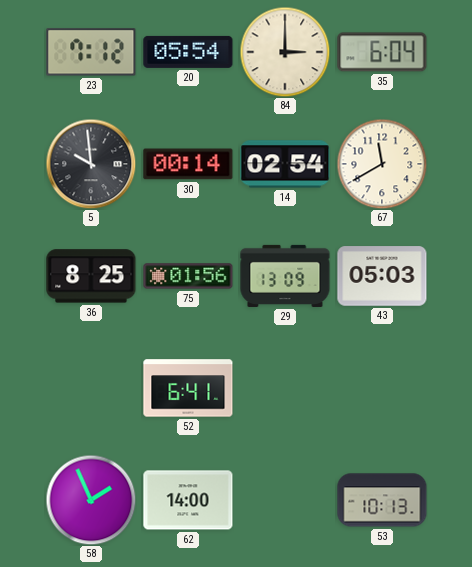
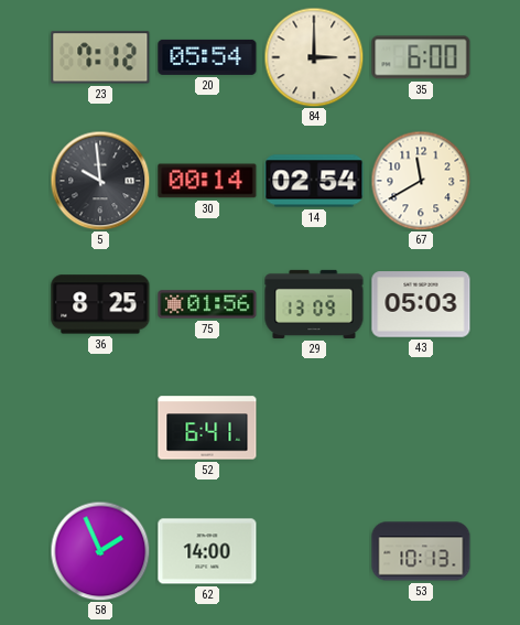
35: 6:04 -> 6:00
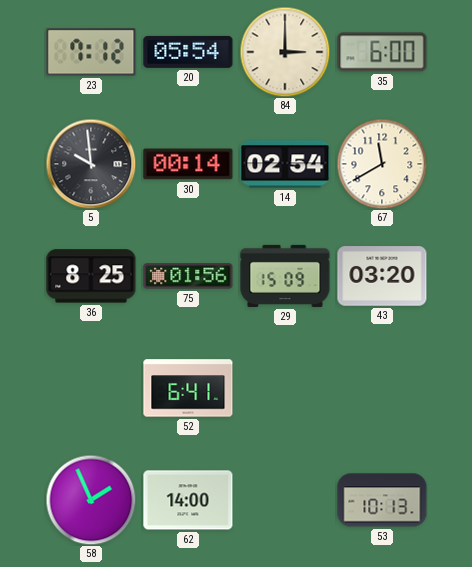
29: 13:09 -> 15:09
43: 05:03 -> 03:20
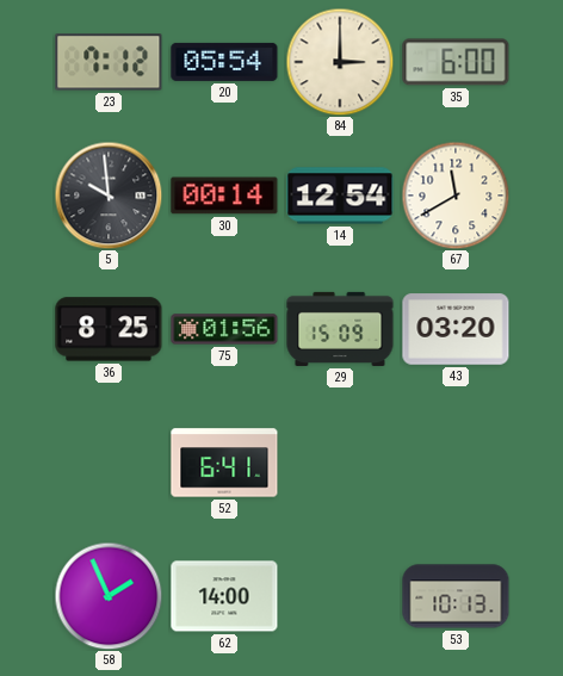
14: 02:54 -> 12:54
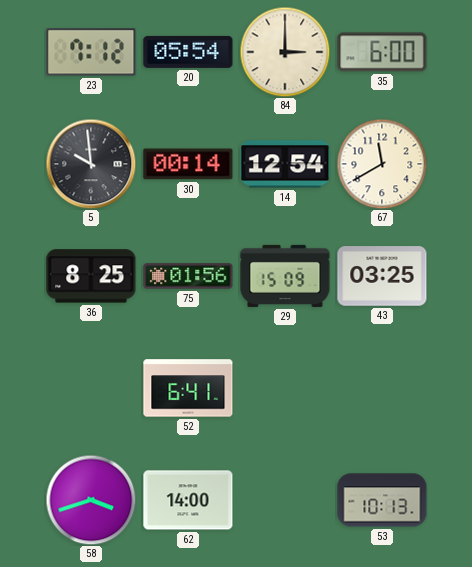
43: 03:20 -> 03:25
58: 1:56 -> 3:42
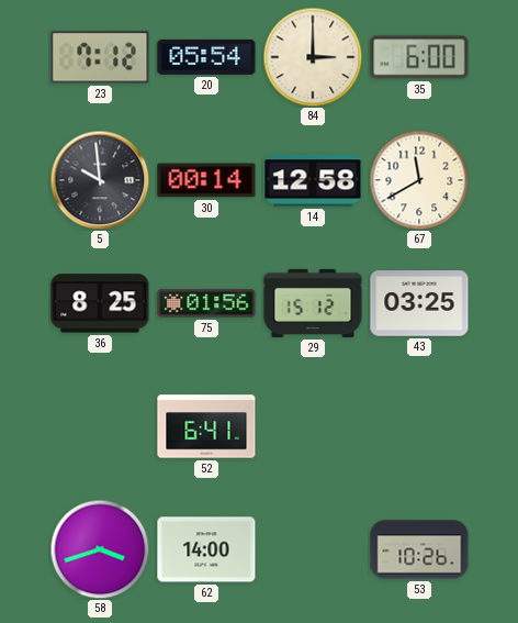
14: 12:54 -> 12:58
29: 15:09 -> 15:12
53: 10:13 -> 10:26
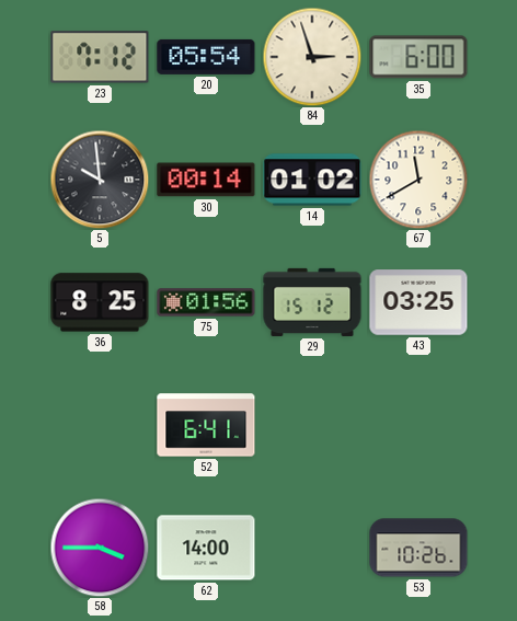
84: 3:00 -> 2:57
14: 12:58 -> 01:02
58: 3:42 -> 3:45
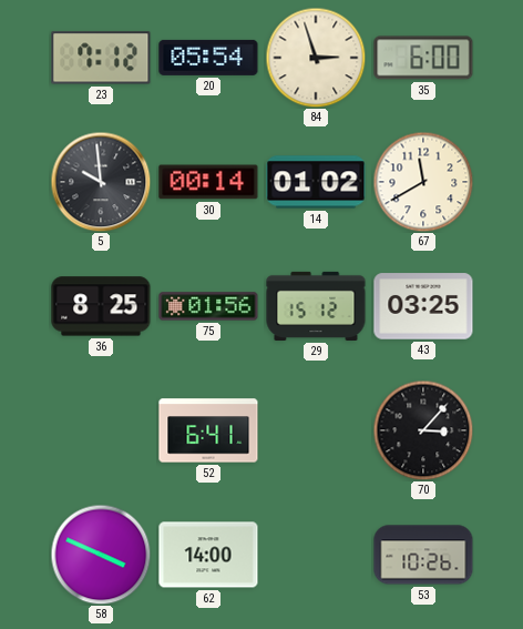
70: none -> 3:07
58: 3:45 -> 3:49
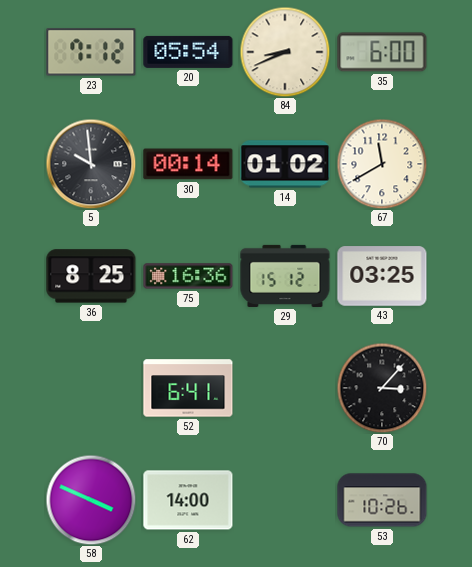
84: 2:57 -> 8:41
75: 01:56 -> 16:36
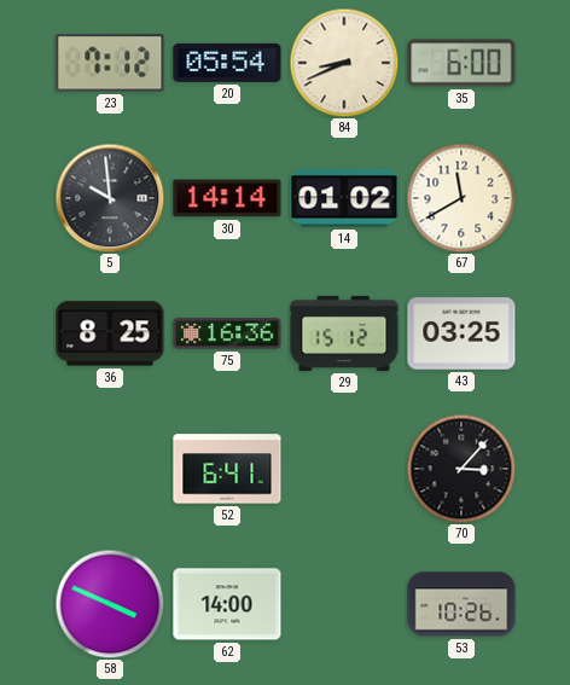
30: 00:14 -> 14:14
